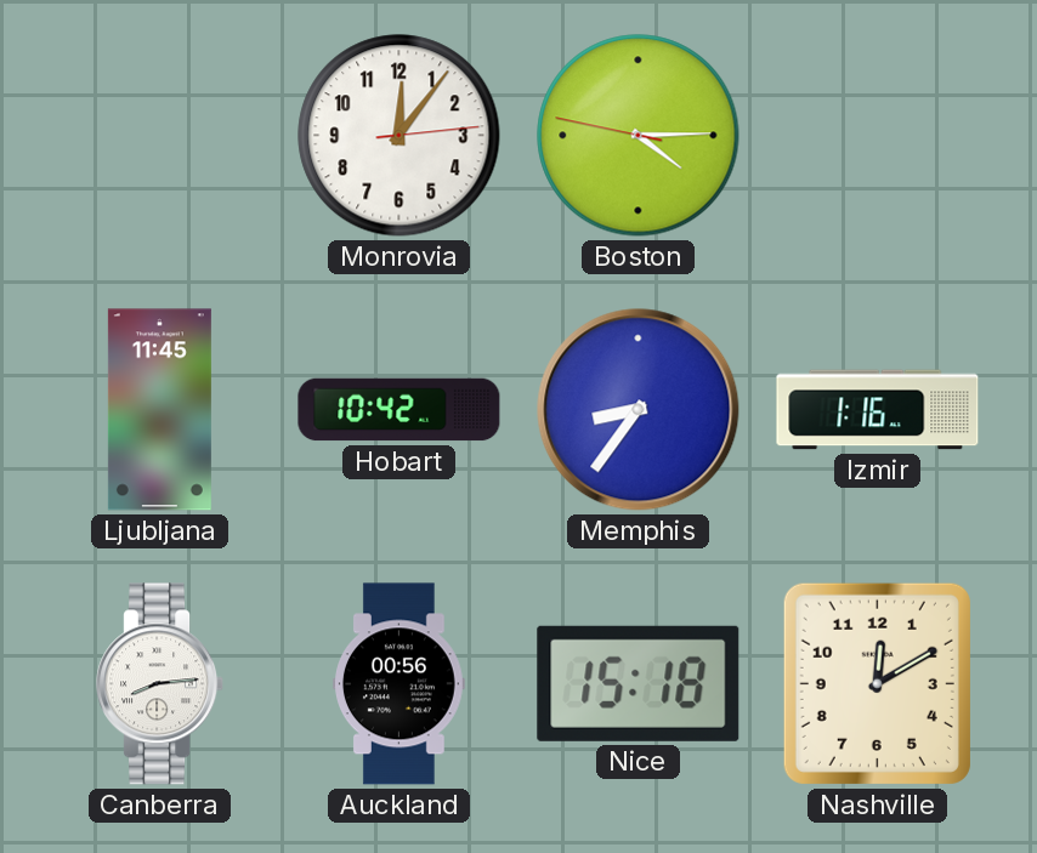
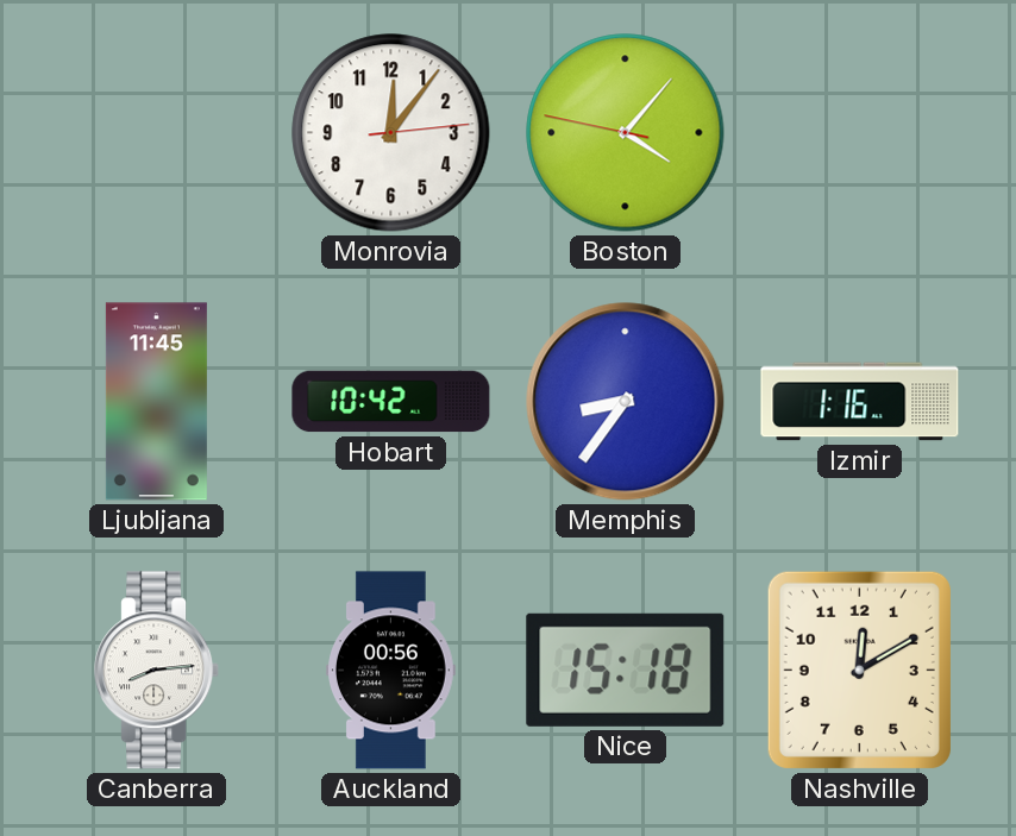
Boston: 4:14 -> 4:06
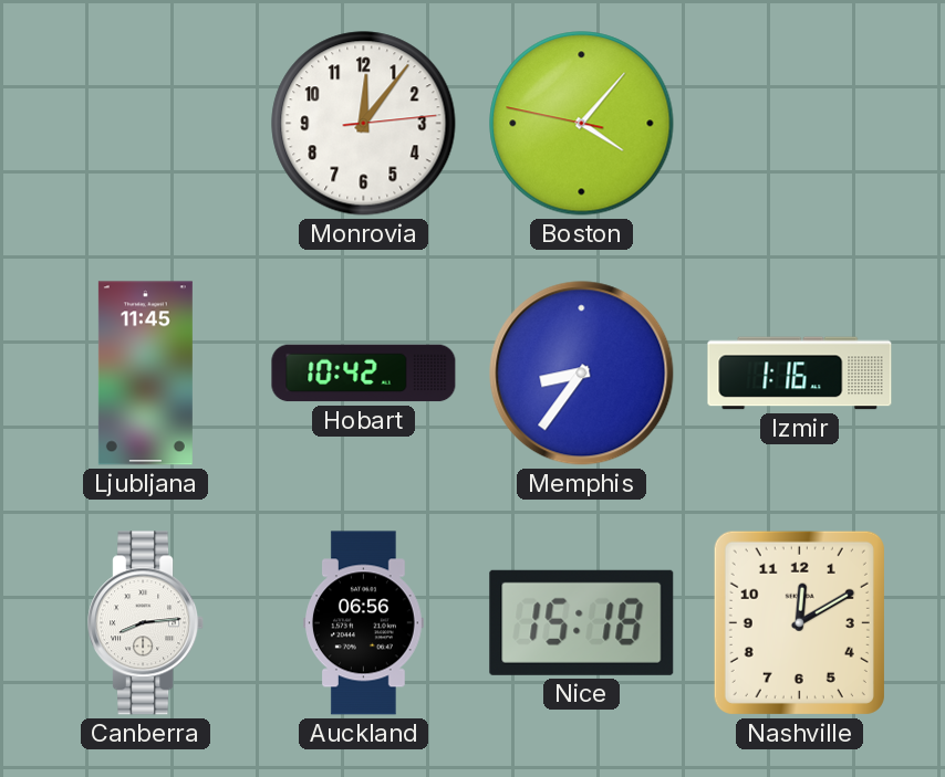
Auckland: 00:56 -> 06:56
